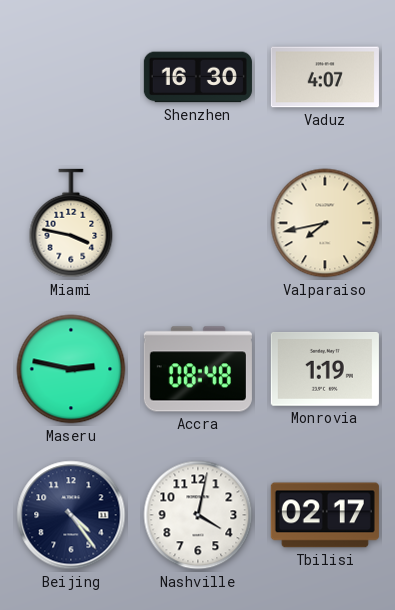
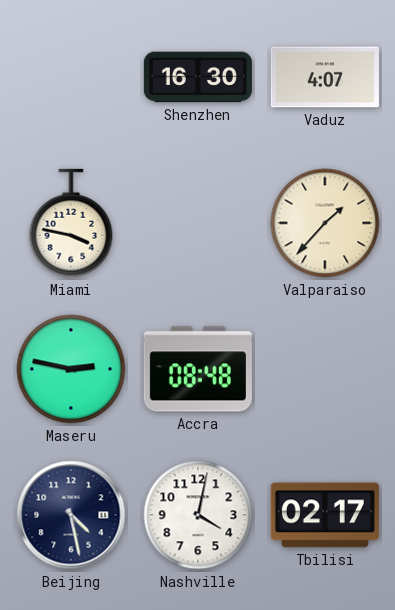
Valparaiso: 7:43 -> 1:37
Monrovia: 1:19 -> none
Beijing: 4:24 -> 4:28
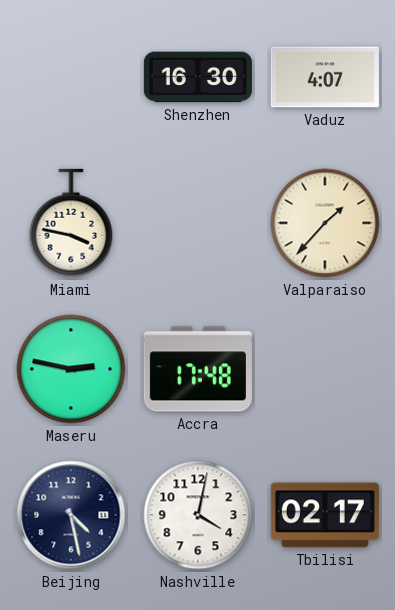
Accra: 08:48 -> 17:48
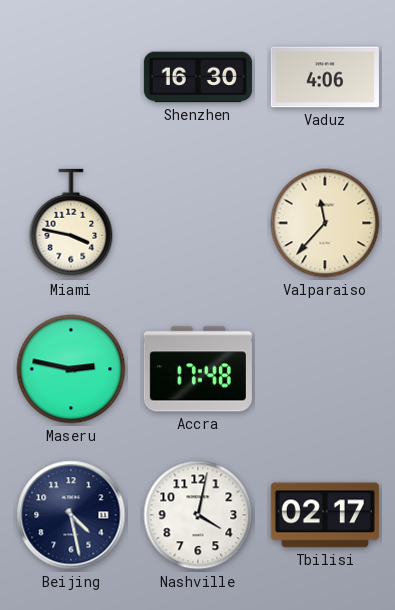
Vaduz: 4:07 -> 4:06
Valparaiso: 1:37 -> 11:37
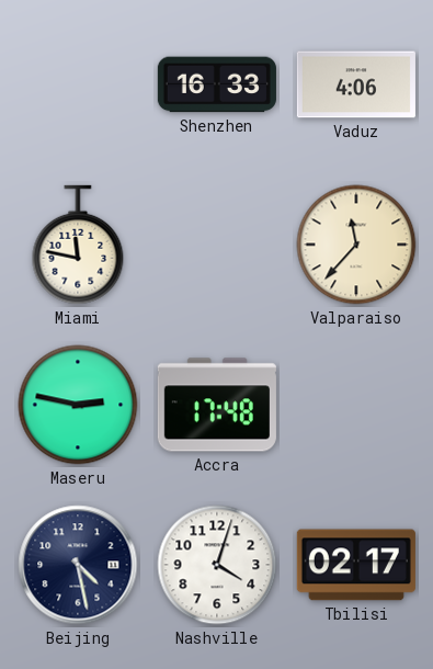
Shenzhen: 16:30 -> 16:33
Miami: 3:47 -> 11:47
Nashville: 4:02 -> 4:03
